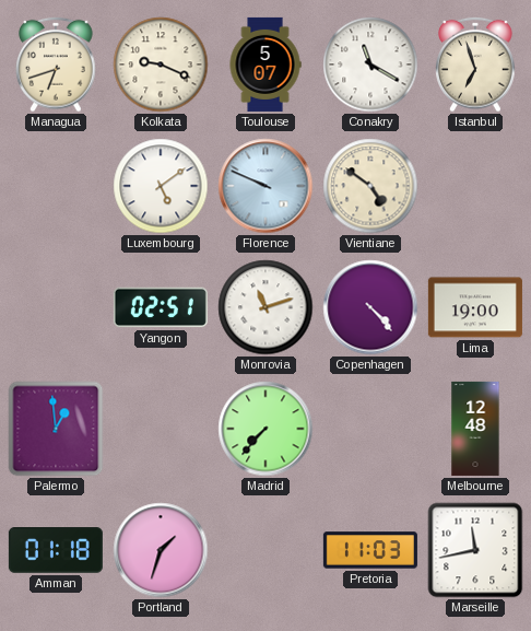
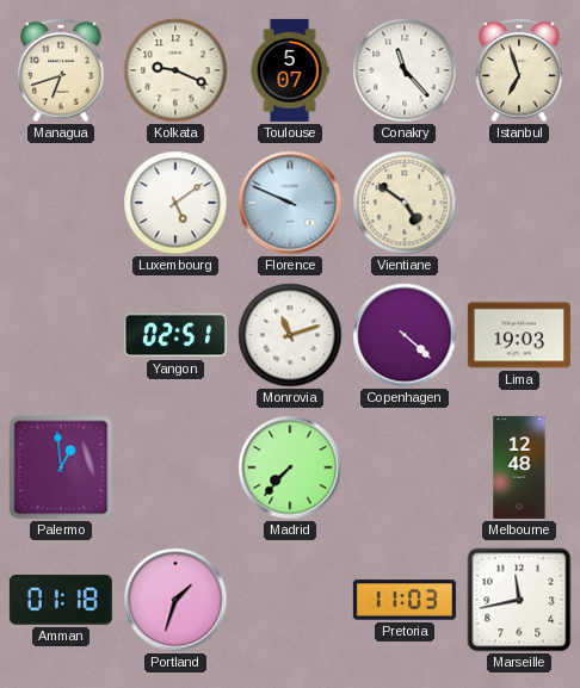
Conakry: 11:20 -> 11:23
Copenhagen: 4:23 -> 4:22
Lima: 19:00 -> 19:03
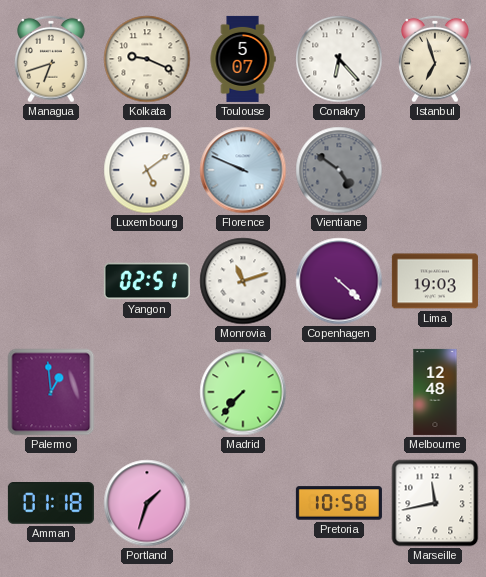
Conakry: 11:23 -> 6:23
Vientiane dial: cream -> grey
Pretoria: 11:03 -> 10:58
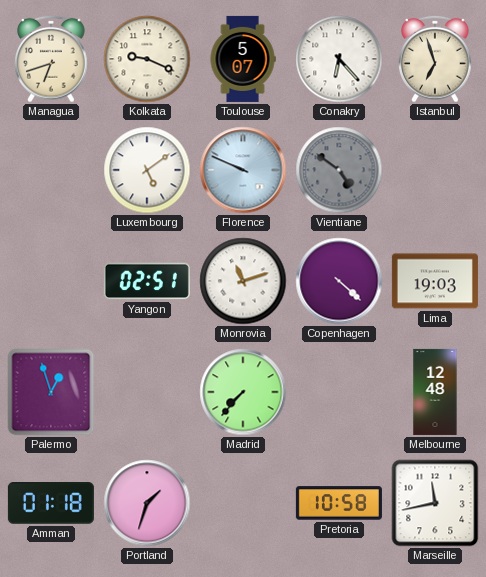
Palermo: 12:59 -> 12:57
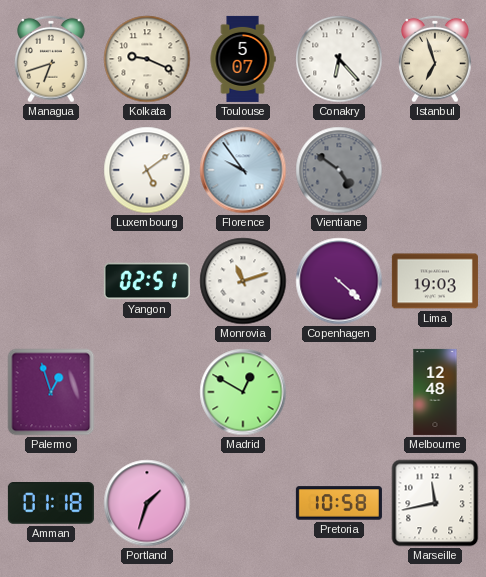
Florence: 9:49 -> 9:54
Madrid: 7:37 -> 12:50
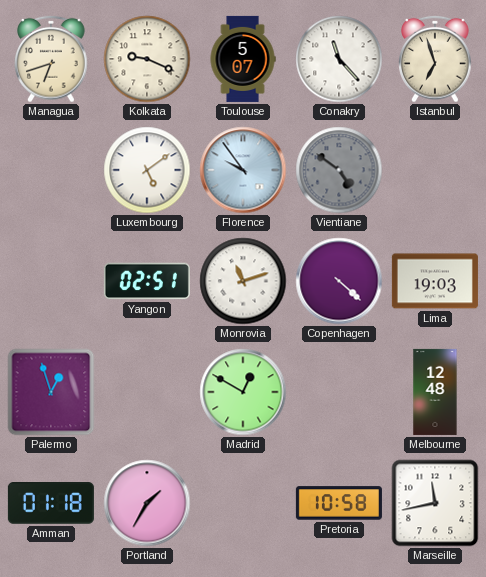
Conakry: 6:23 -> 11:23
Portland: 1:33 -> 1:35
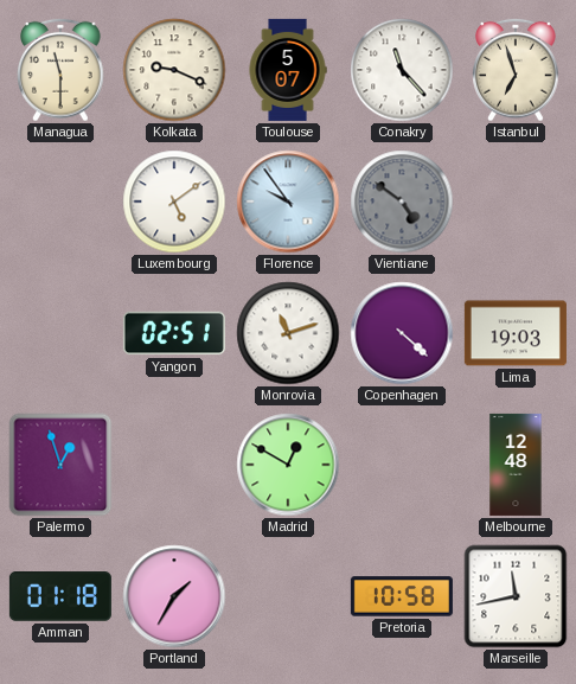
Managua: 6:42 -> 11:30
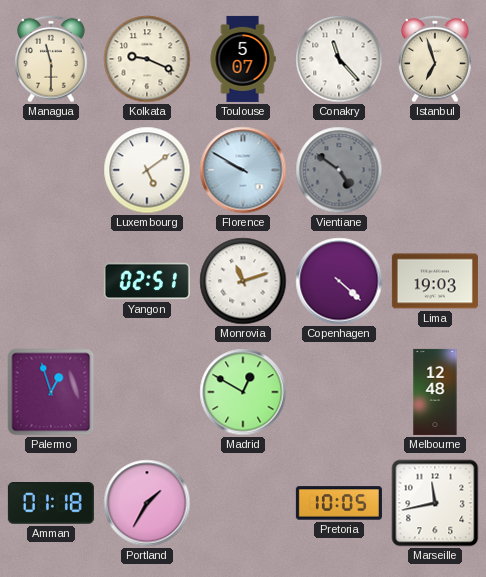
Florence: 9:54 -> 9:50
Pretoria: 10:58 -> 10:05
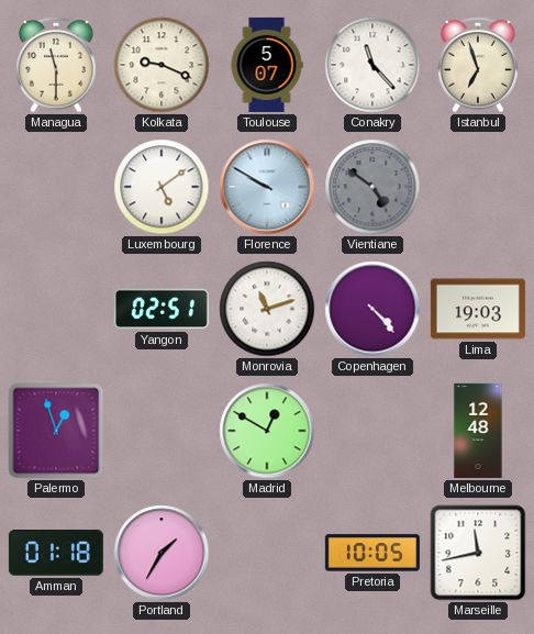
Copenhagen: 4:22 -> 4:23
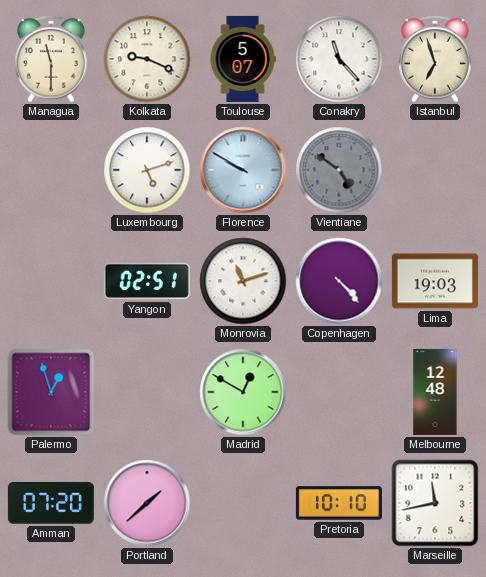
Luxembourg: 5:09 -> 5:12
Amman: 01:18 -> 07:20
Portland: 1:35 -> 1:38
Pretoria: 10:05 -> 10:10
